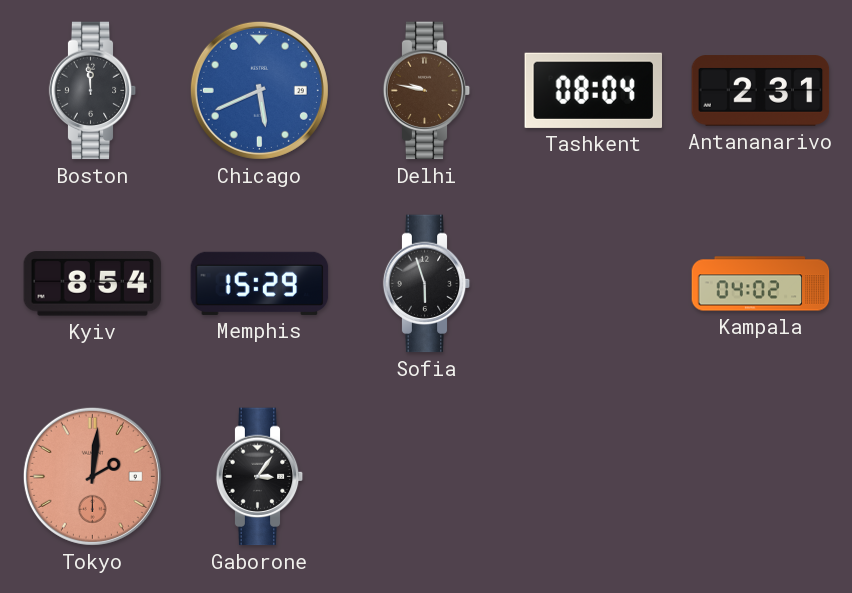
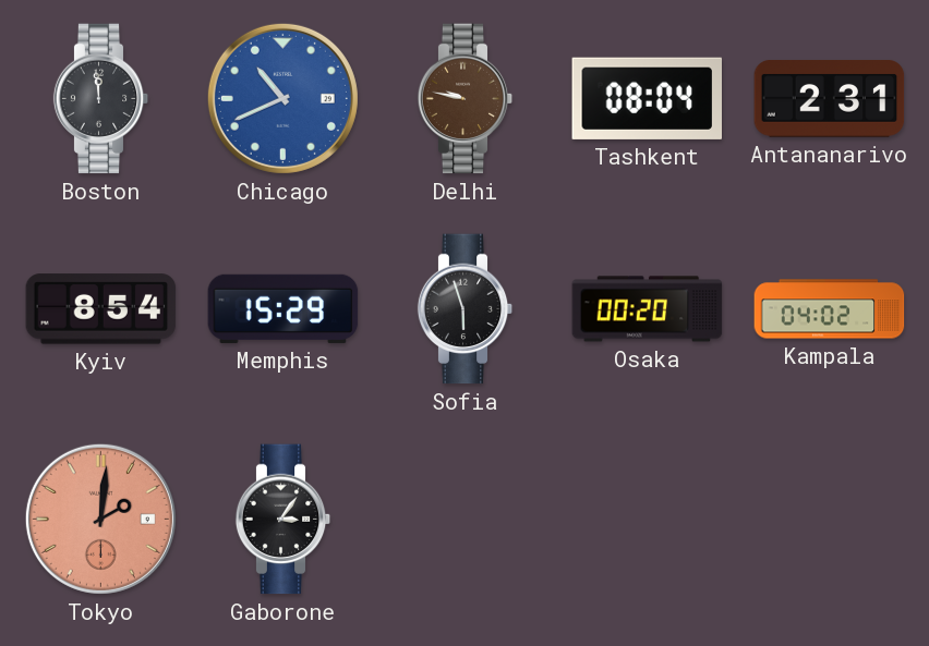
Chicago: 5:41 -> 10:41
Osaka: none -> 00:20
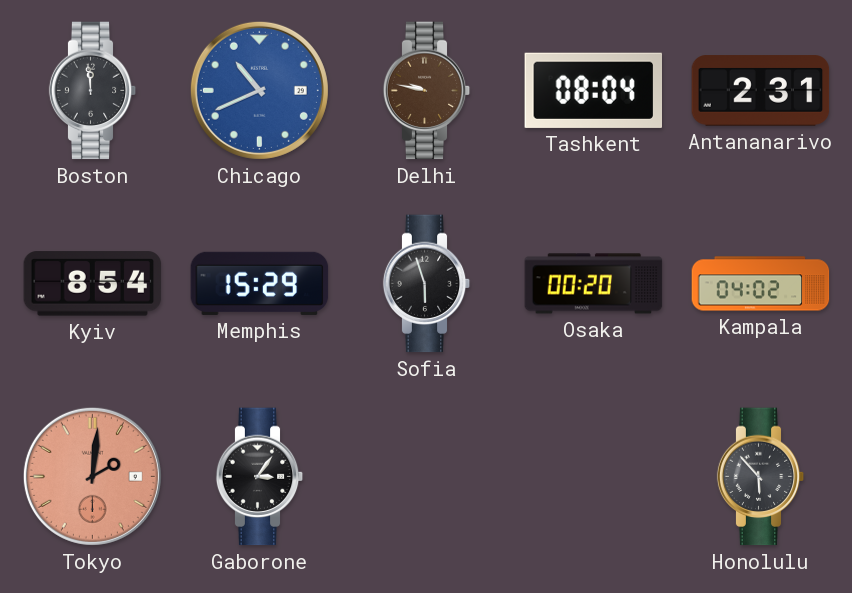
Honolulu: none -> 5:53
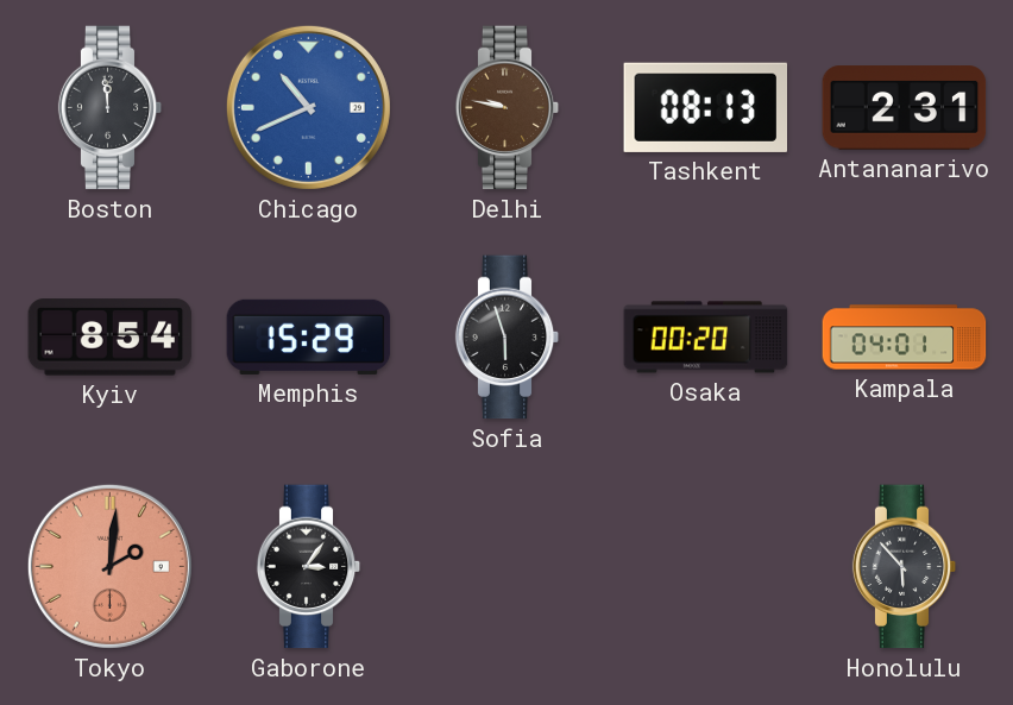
Tashkent: 08:04 -> 08:13
Kampala: 04:02 -> 04:01
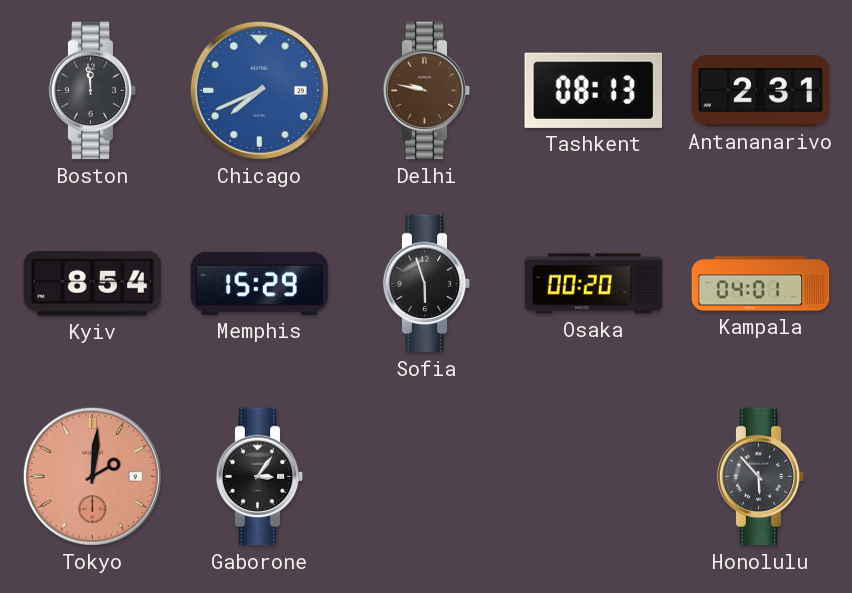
Chicago: 10:41 -> 7:41
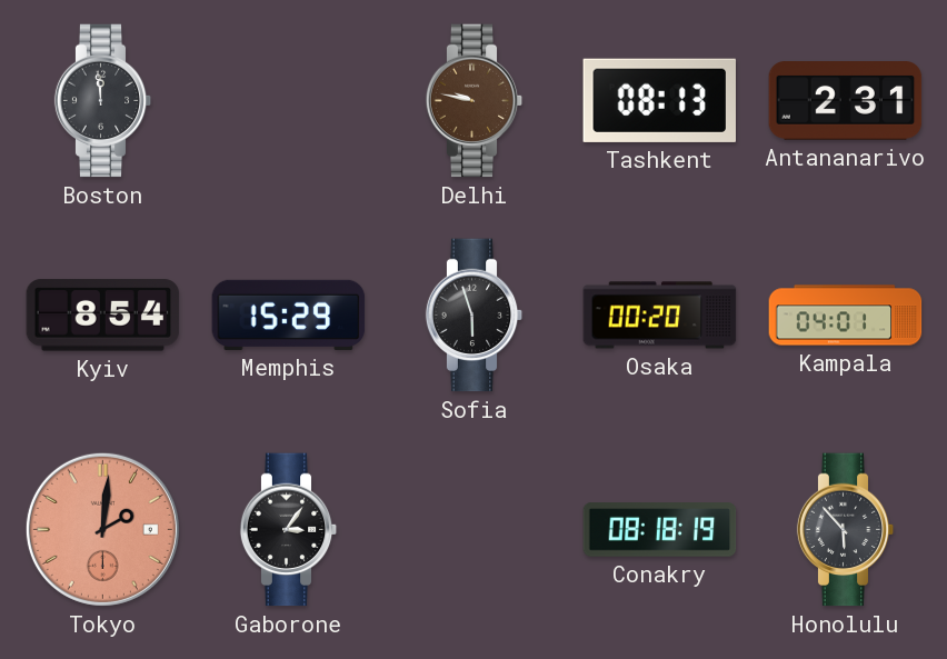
Chicago: 7:41 -> none
Conakry: none -> 08:18
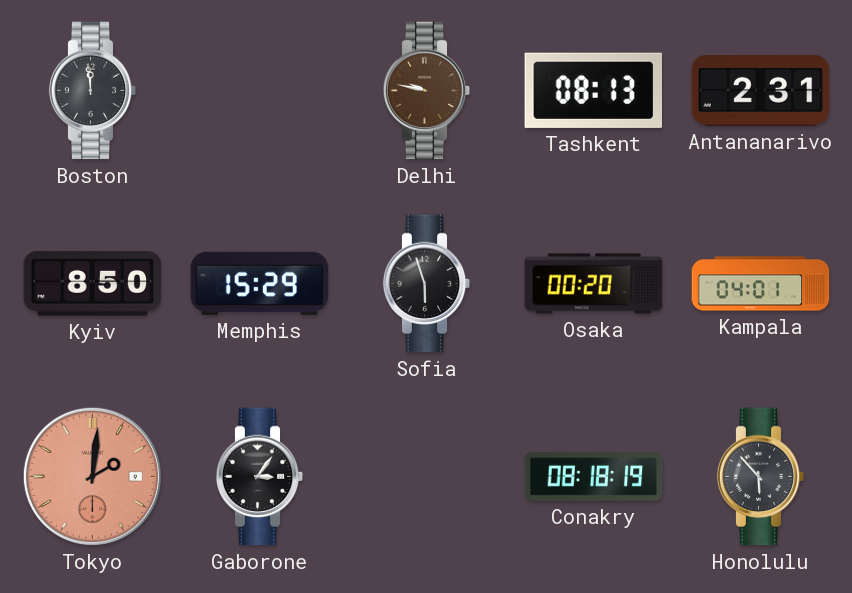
Kyiv: 8:54 -> 8:50
